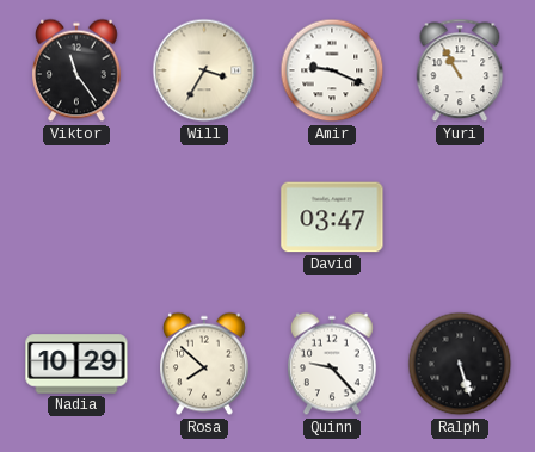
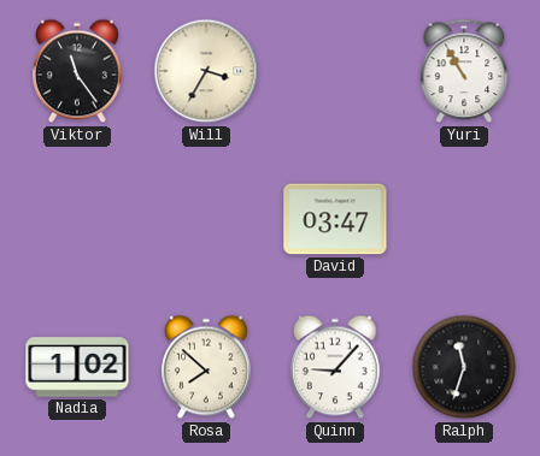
Amir: 9:19 -> none
Nadia: 10:29 -> 1:02
Quinn: 9:23 -> 9:07
Ralph: 5:27 -> 11:33
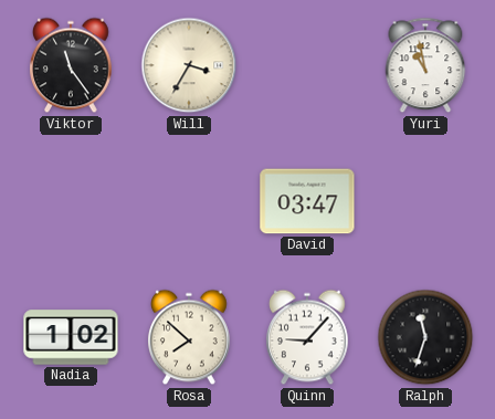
Yuri: 10:55 -> 10:58
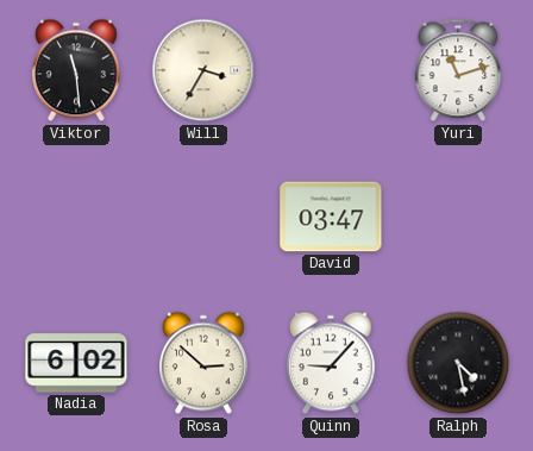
Viktor: 11:24 -> 11:29
Yuri: 10:58 -> 11:12
Nadia: 1:02 -> 6:02
Rosa: 7:52 -> 2:52
Ralph: 11:33 -> 4:28
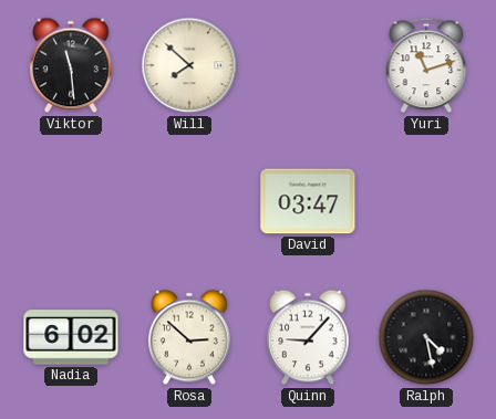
Will: 3:35 -> 7:52
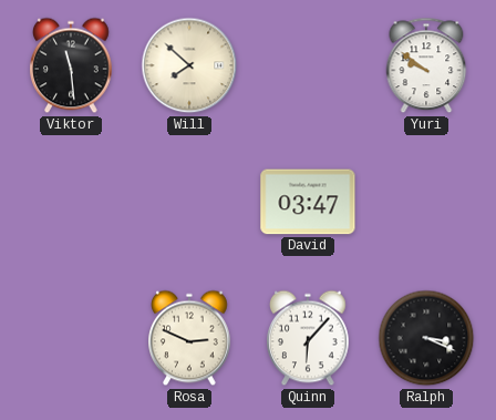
Yuri: 11:12 -> 9:51
Nadia: 6:02 -> none
Rosa: 2:52 -> 2:49
Quinn: 9:07 -> 6:07
Ralph: 4:28 -> 3:19
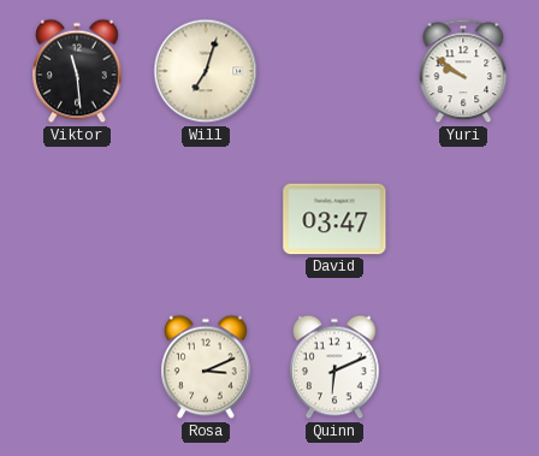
Will: 7:52 -> 7:03
Rosa: 2:49 -> 3:11
Quinn: 6:07 -> 6:11
Ralph: 3:19 -> none
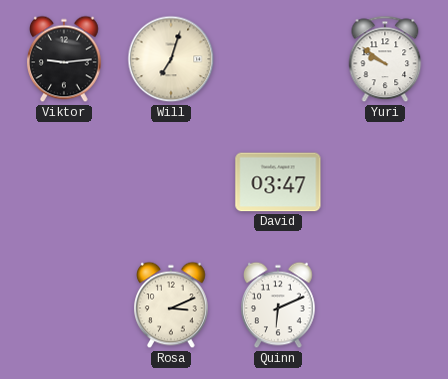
Viktor: 11:29 -> 9:14
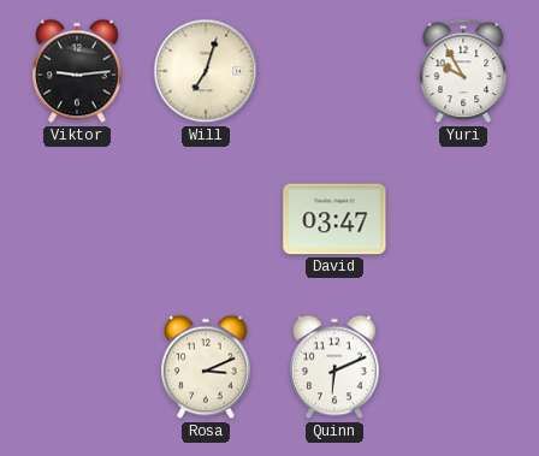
Yuri: 9:51 -> 9:55
